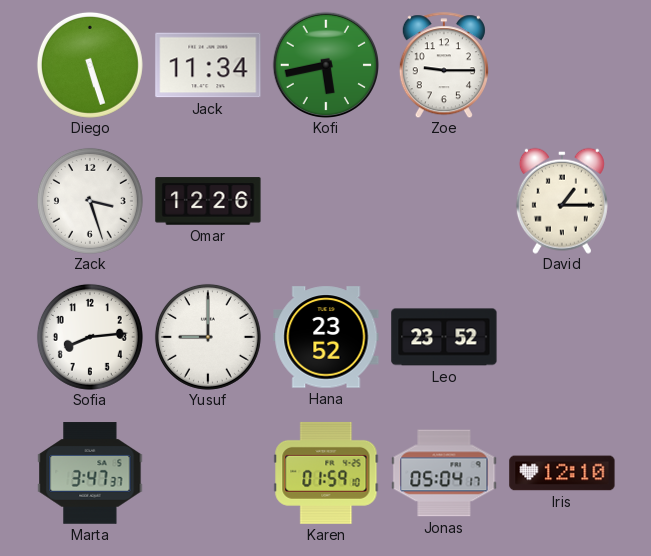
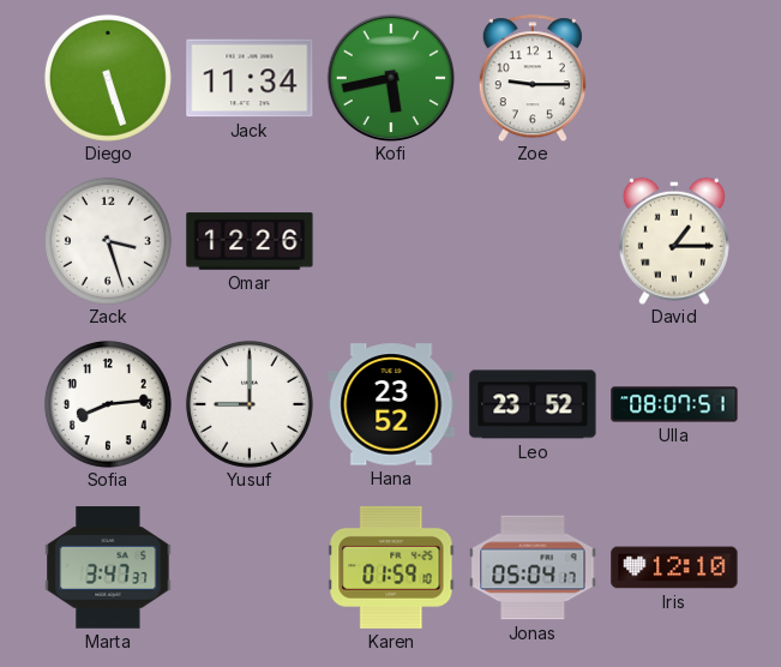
Ulla: none -> 08:07
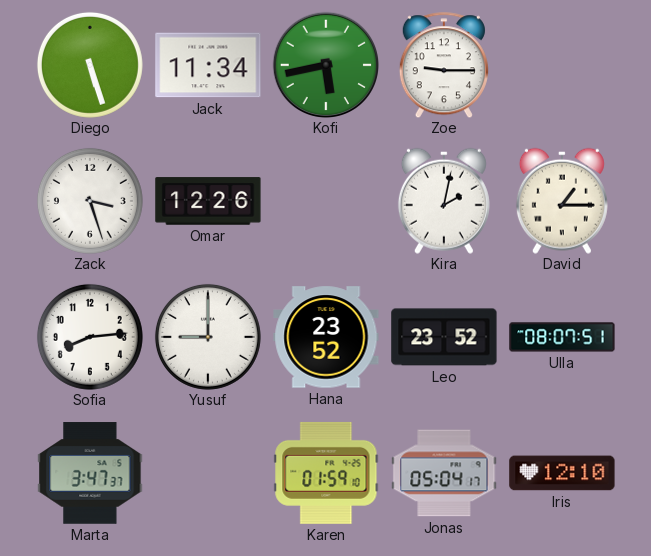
Kira: none -> 2:02
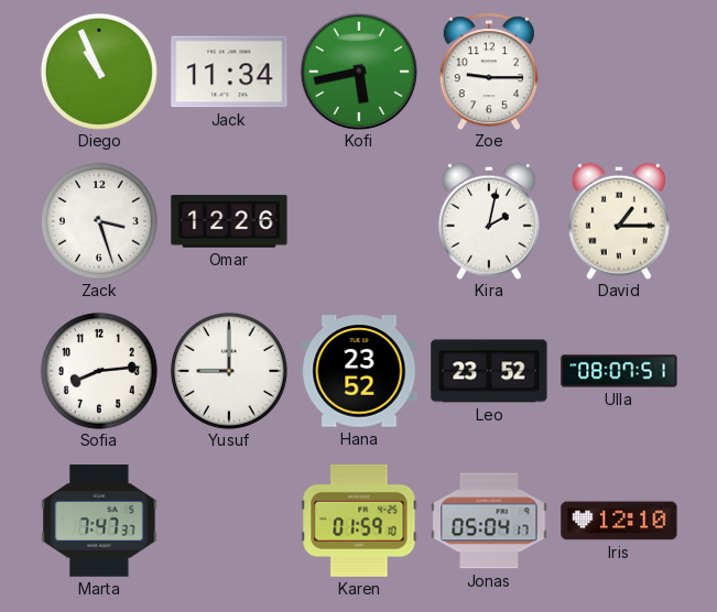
Diego: 5:27 -> 10:56
Marta: 3:47 -> 7:47
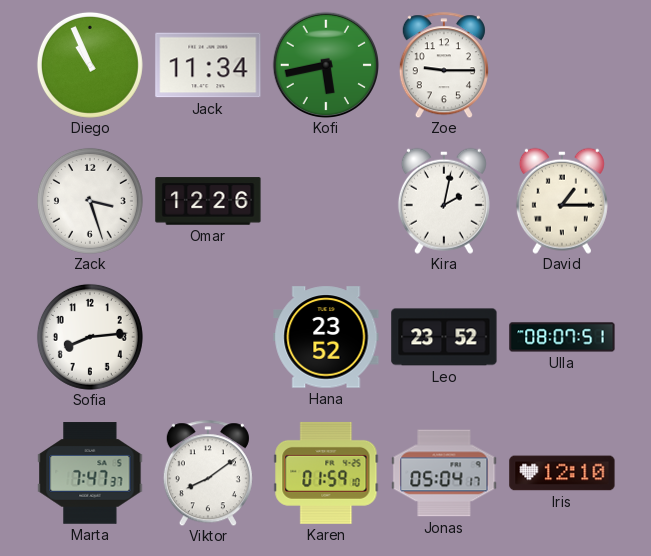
Yusuf: 9:00 -> none
Viktor: none -> 8:09
